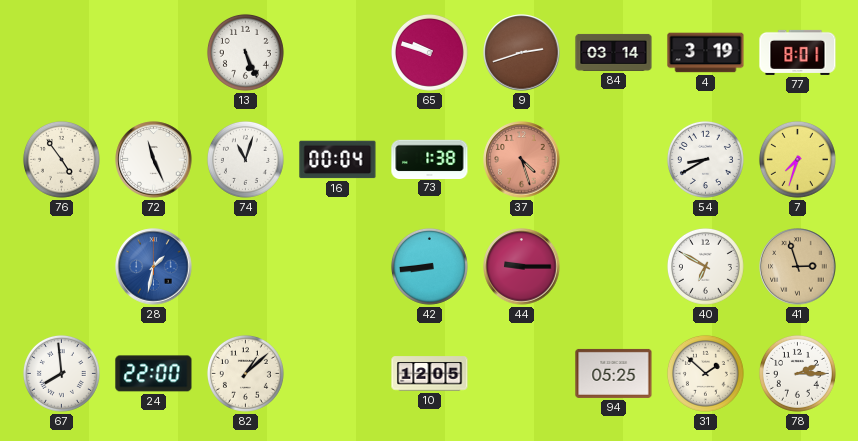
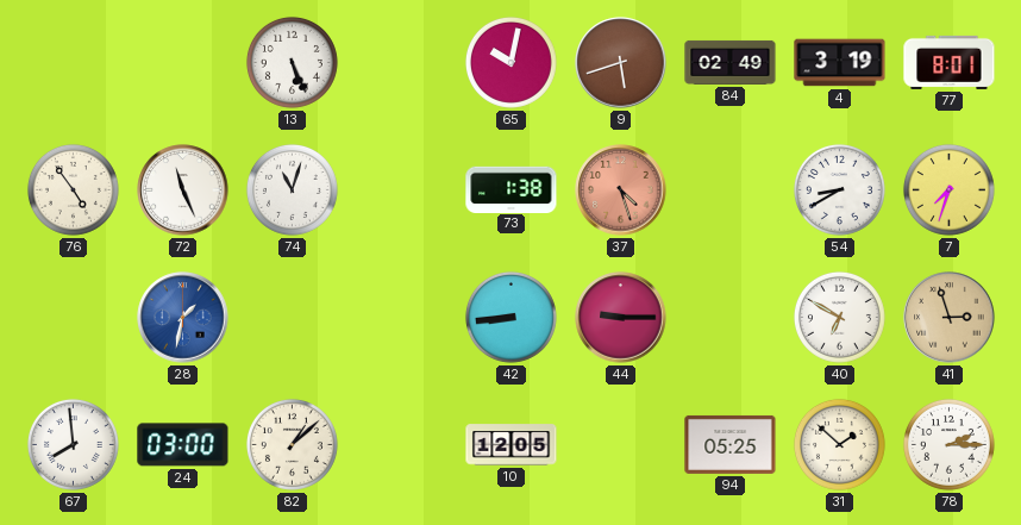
65: 9:48 -> 10:02
9: 2:42 -> 5:42
84: 03:14 -> 02:49
16: 00:04 -> none
24: 22:00 -> 03:00
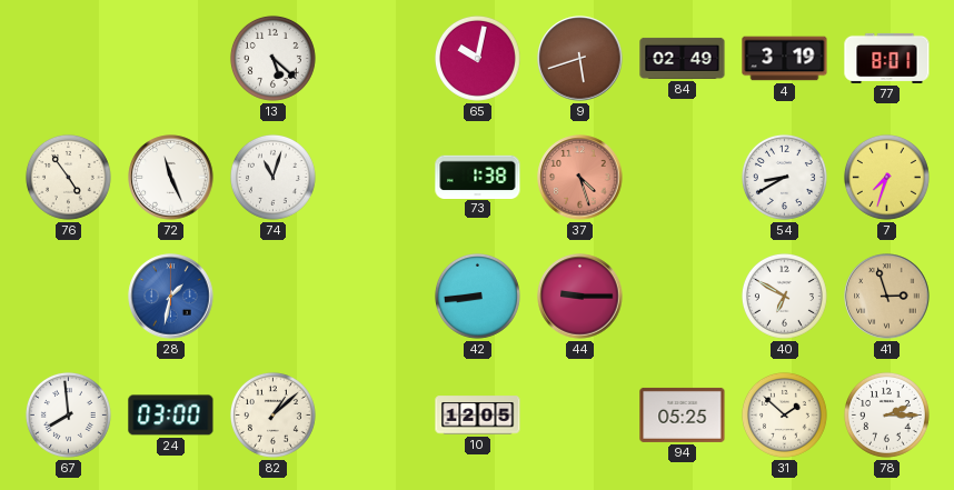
13: 5:26 -> 5:22
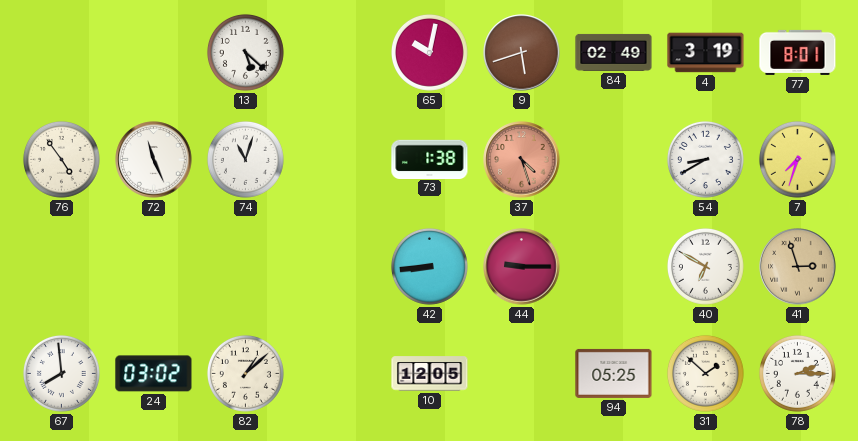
28: 1:32 -> none
24: 03:00 -> 03:02
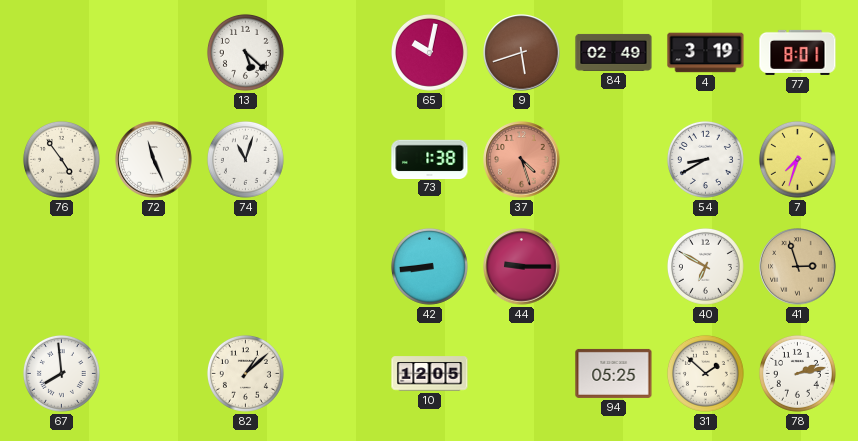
24: 03:02 -> none
78: 2:15 -> 2:13
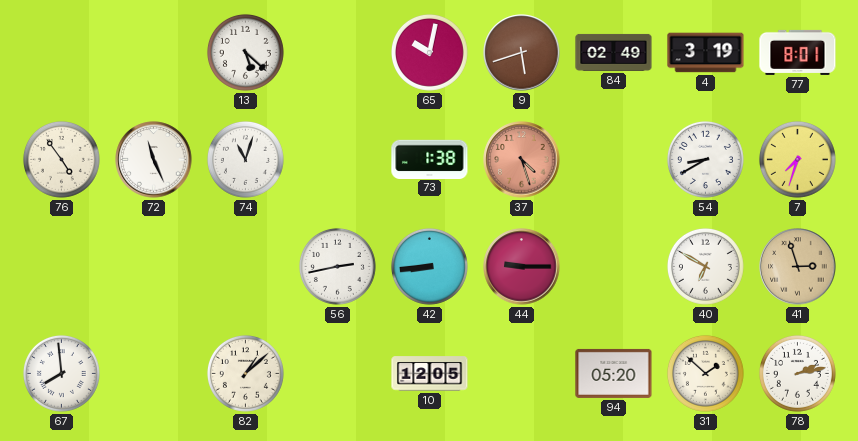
56: none -> 2:43
94: 05:25 -> 05:20
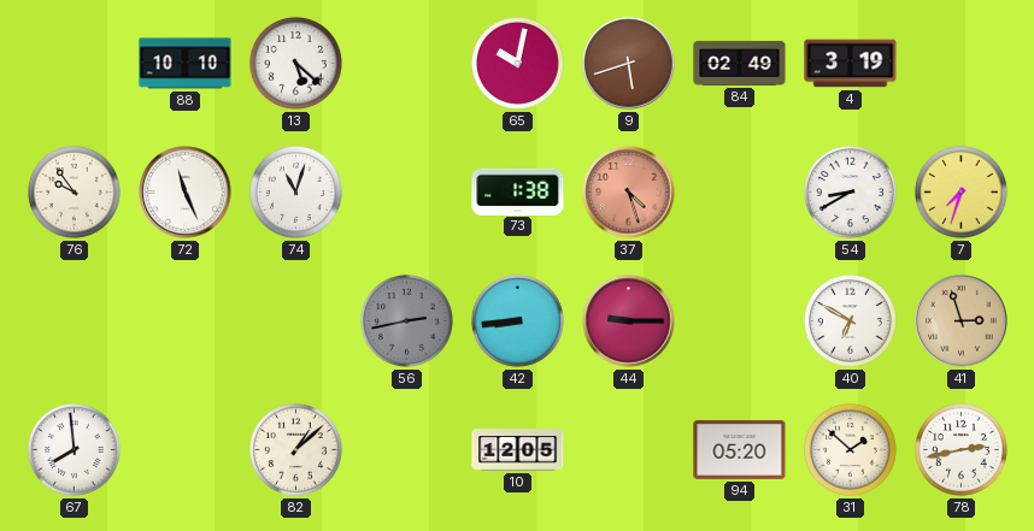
88: none -> 10:10
77: 8:01 -> none
76: 4:54 -> 9:54
56 dial: white -> grey
78: 2:13 -> 2:43
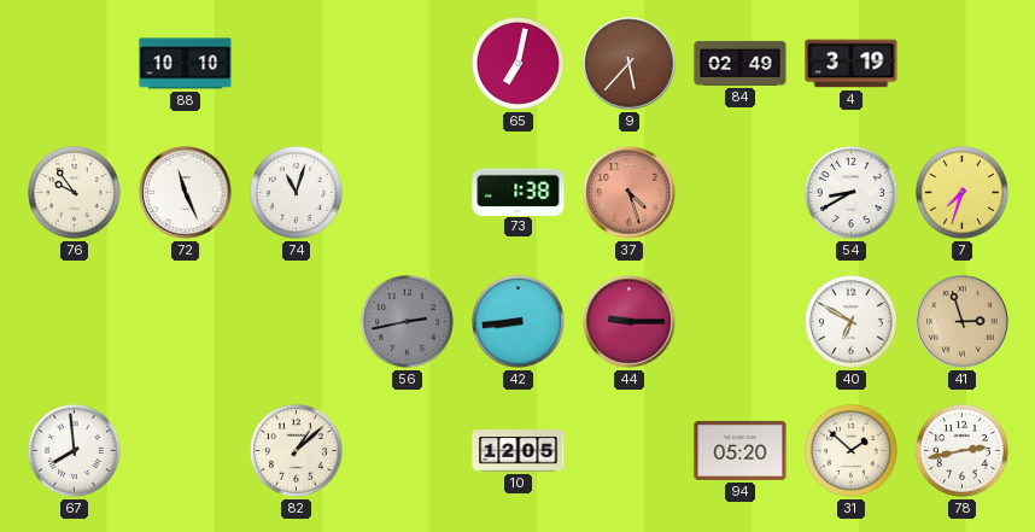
13: 5:22 -> none
65: 10:02 -> 7:02
9: 5:42 -> 5:37
